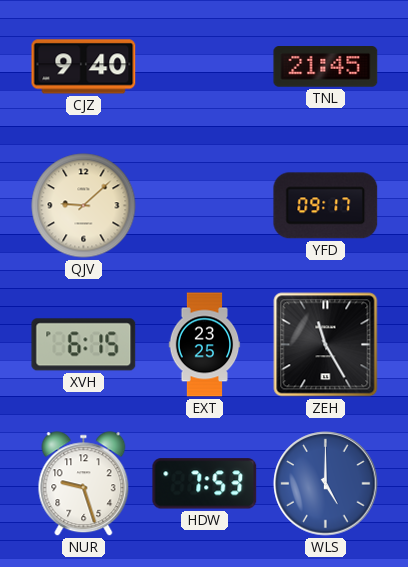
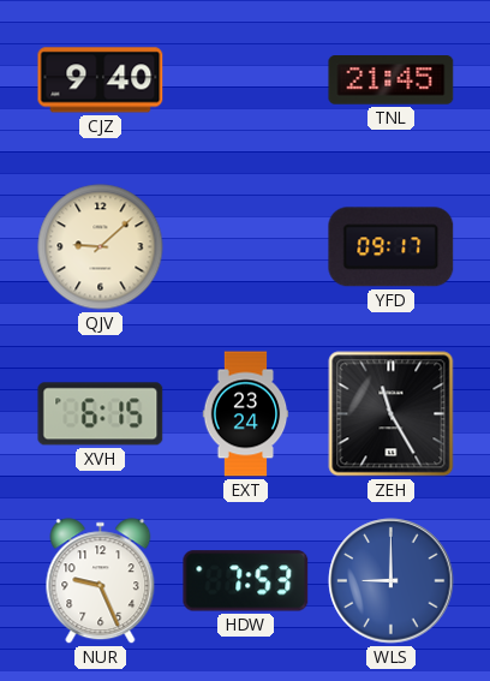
EXT: 23:25 -> 23:24
NUR: 9:27 -> 9:26
WLS: 5:00 -> 9:00
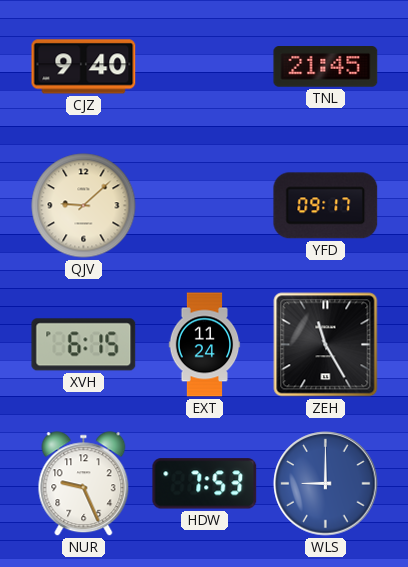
EXT: 23:24 -> 11:24
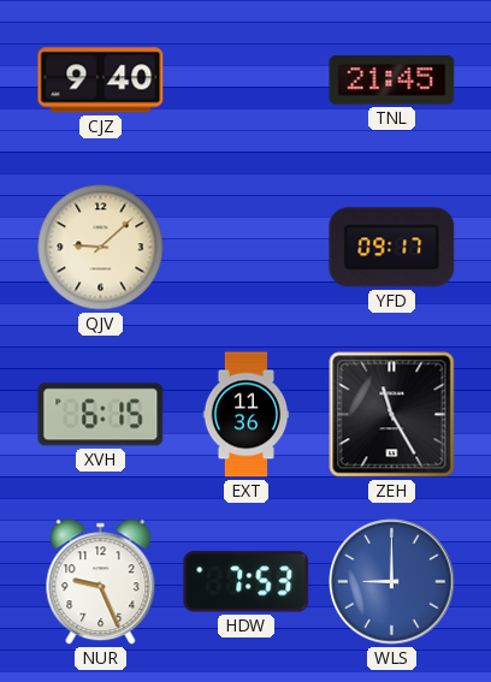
EXT: 11:24 -> 11:36
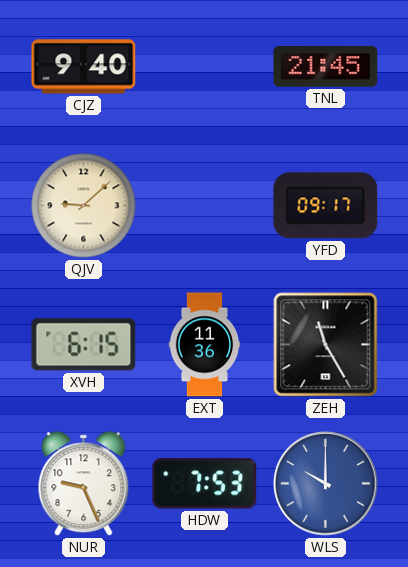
WLS: 9:00 -> 10:00
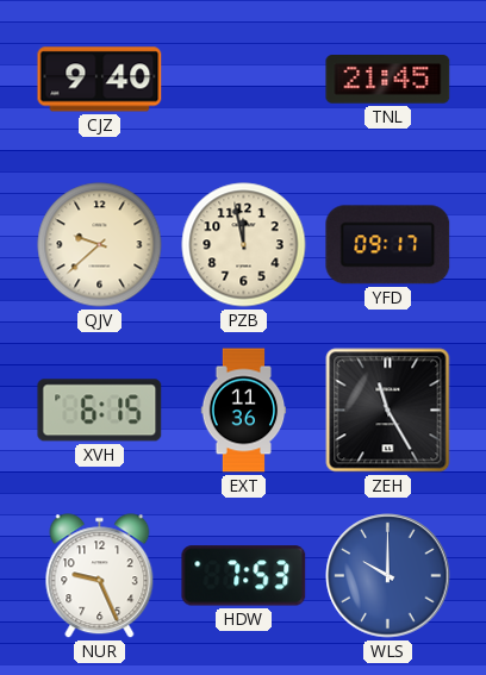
QJV: 9:08 -> 9:38
PZB: none -> 11:58
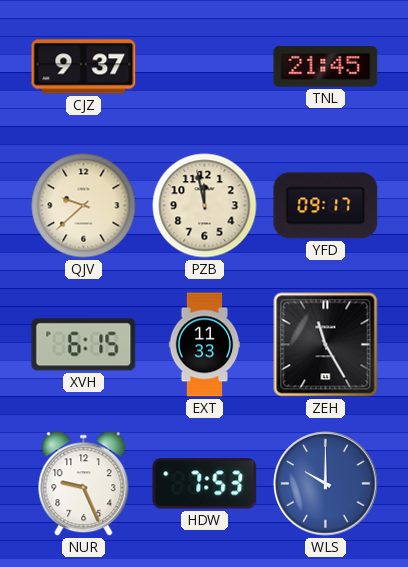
CJZ: 9:40 -> 9:37
EXT: 11:36 -> 11:33
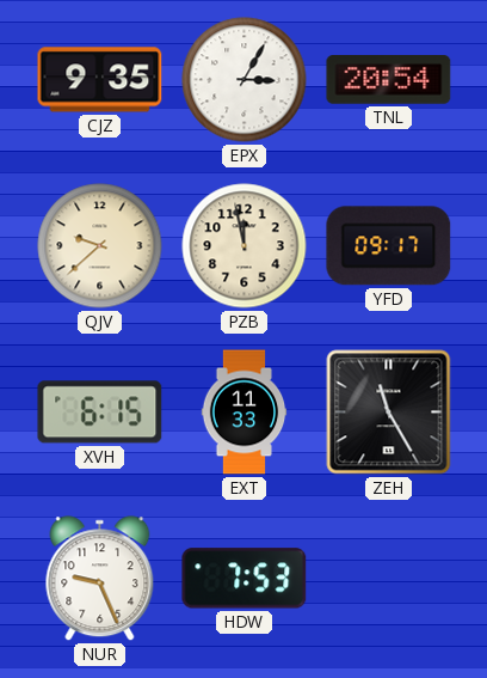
CJZ: 9:37 -> 9:35
EPX: none -> 3:05
TNL: 21:45 -> 20:54
WLS: 10:00 -> none
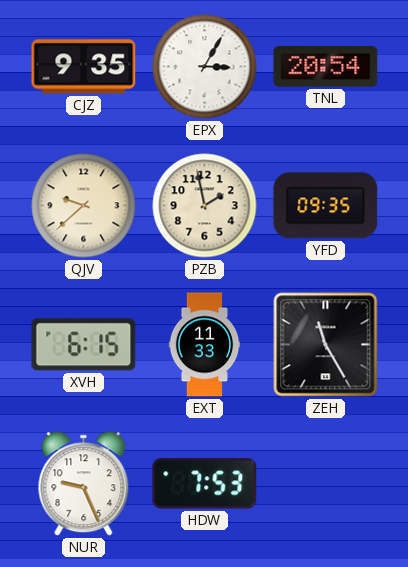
PZB: 11:58 -> 1:58
YFD: 09:17 -> 09:35
